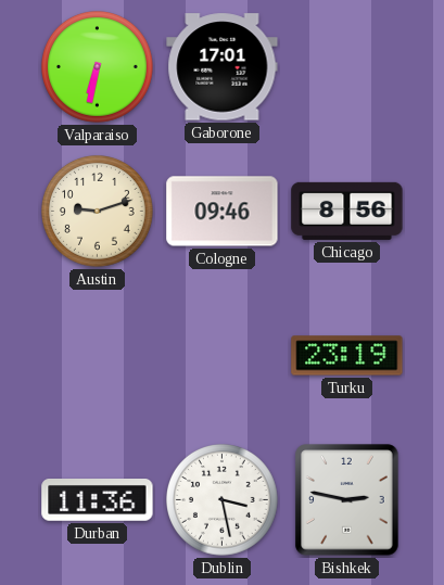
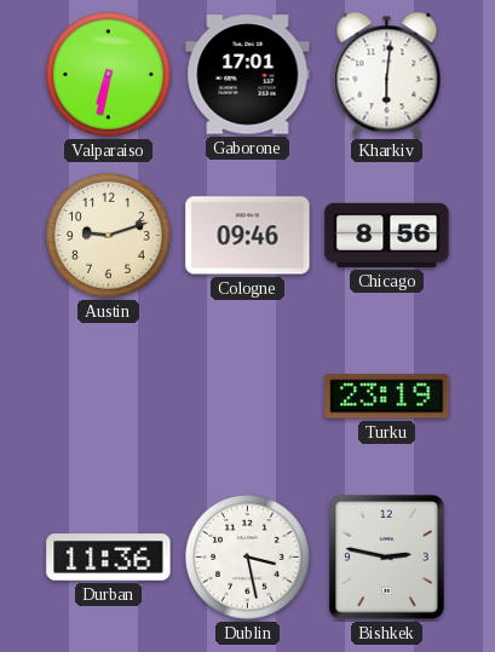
Kharkiv: none -> 6:01
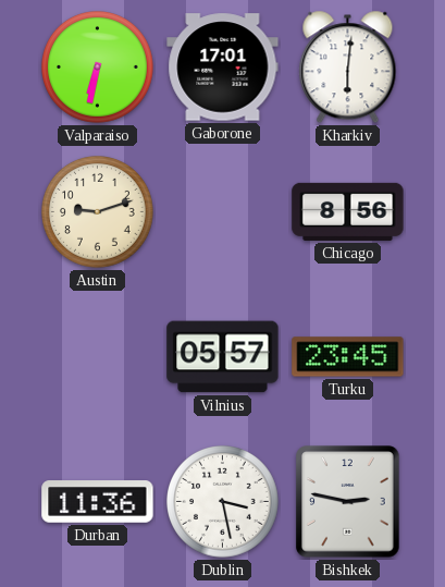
Cologne: 09:46 -> none
Vilnius: none -> 05:57
Turku: 23:19 -> 23:45
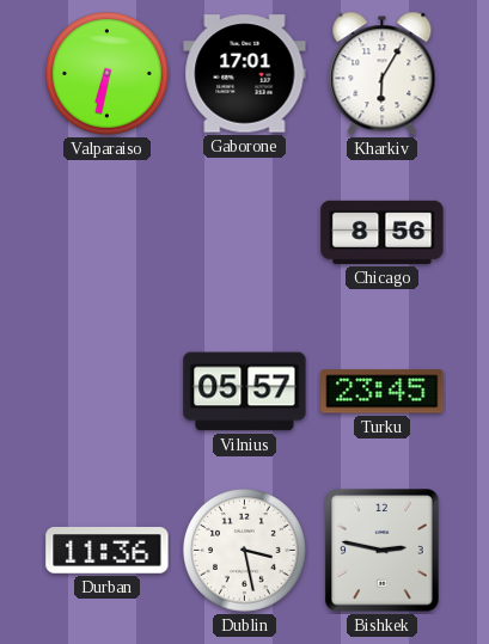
Kharkiv: 6:01 -> 6:05
Austin: 9:12 -> none
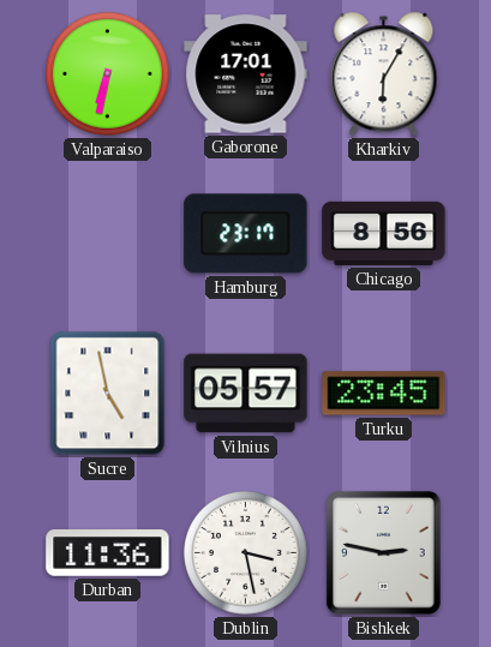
Hamburg: none -> 23:17
Sucre: none -> 4:58
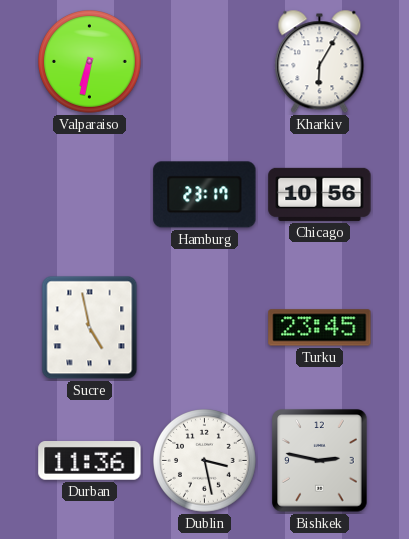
Gaborone: 17:01 -> none
Chicago: 8:56 -> 10:56
Vilnius: 05:57 -> none
